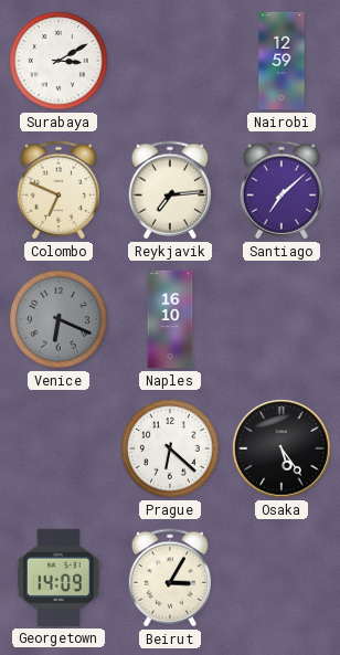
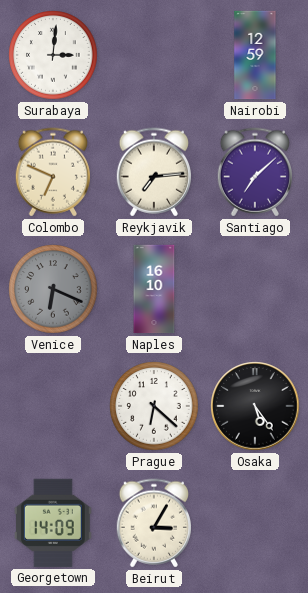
Surabaya: 3:10 -> 3:01
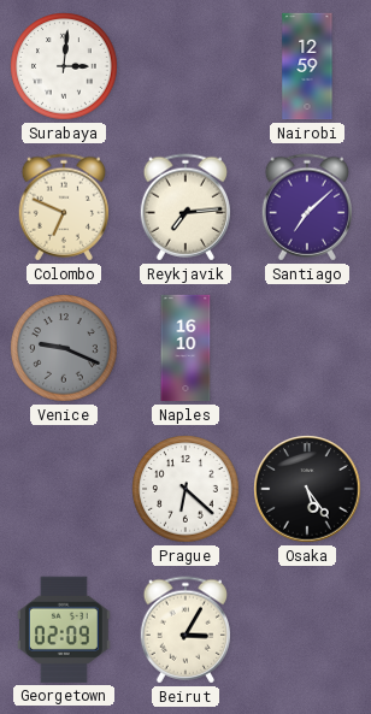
Venice: 6:19 -> 9:19
Georgetown: 14:09 -> 02:09
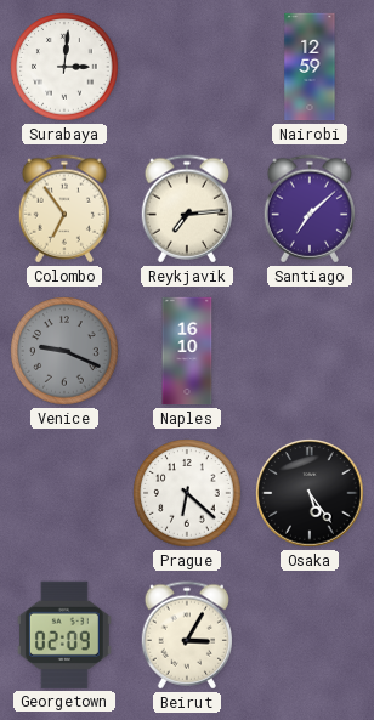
Colombo: 6:49 -> 6:54
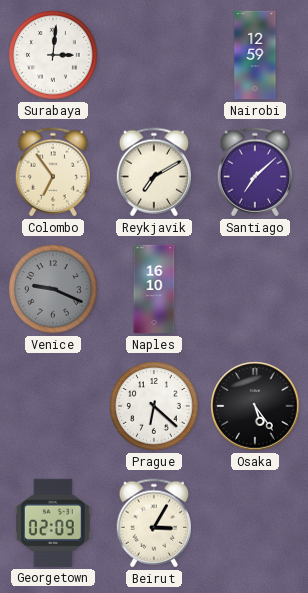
Reykjavik: 7:14 -> 7:10
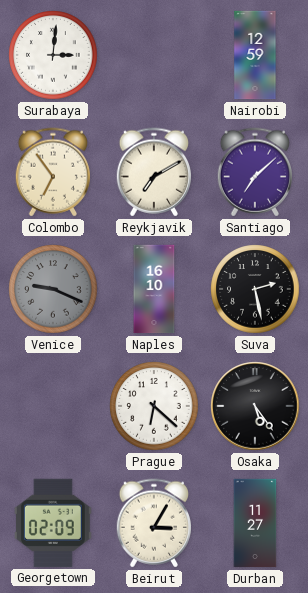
Suva: none -> 2:28
Durban: none -> 11:27
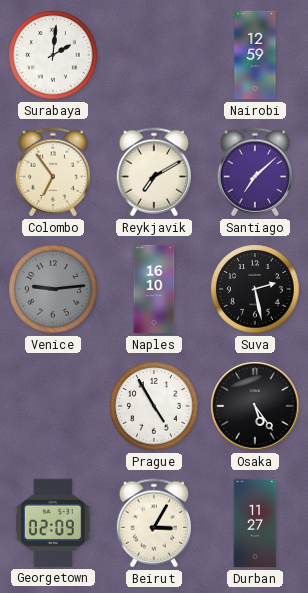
Surabaya: 3:01 -> 2:01
Venice: 9:19 -> 9:14
Prague: 6:22 -> 4:55
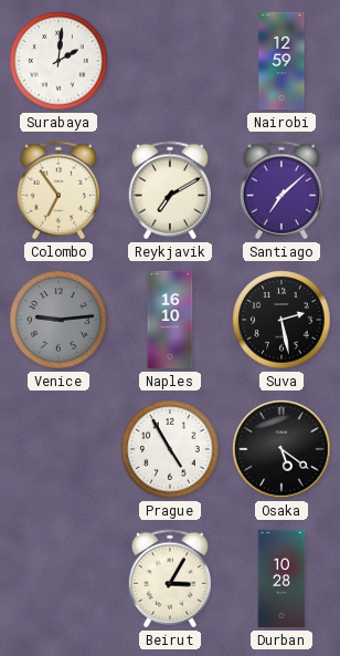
Osaka: 5:24 -> 5:21
Georgetown: 02:09 -> none
Durban: 11:27 -> 10:28
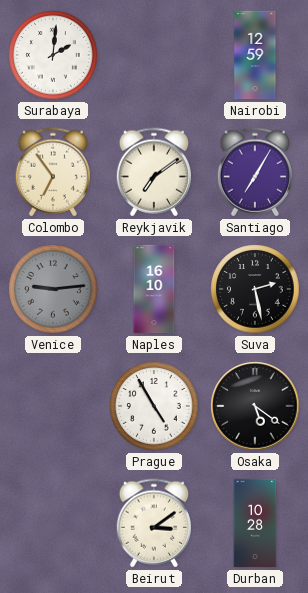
Reykjavik: 7:10 -> 7:09
Santiago: 7:08 -> 7:05
Beirut: 3:05 -> 3:09
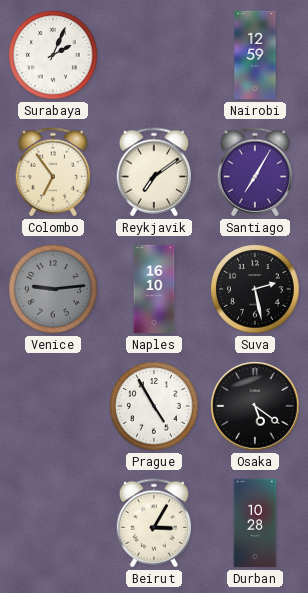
Surabaya: 2:01 -> 2:04
Beirut: 3:09 -> 3:05
